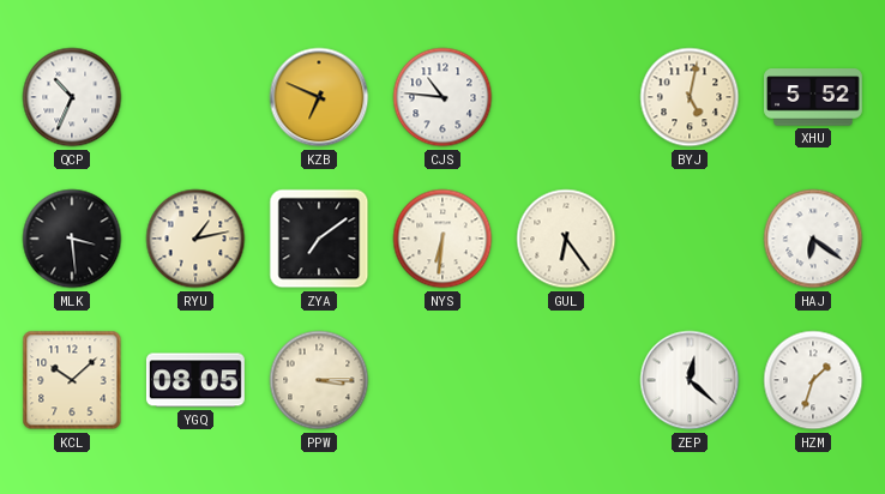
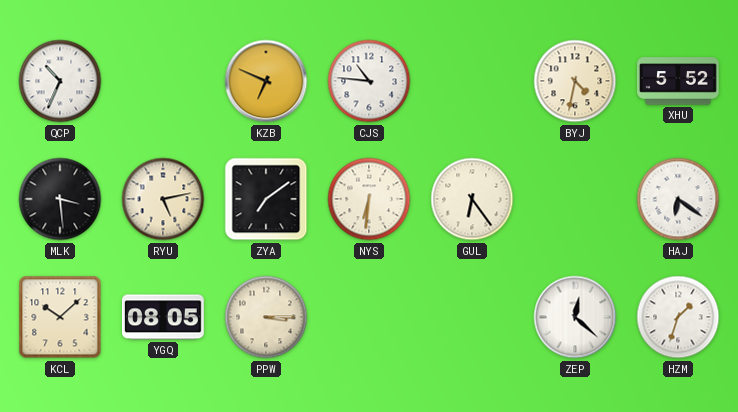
BYJ: 5:02 -> 4:32
RYU: 1:13 -> 5:13
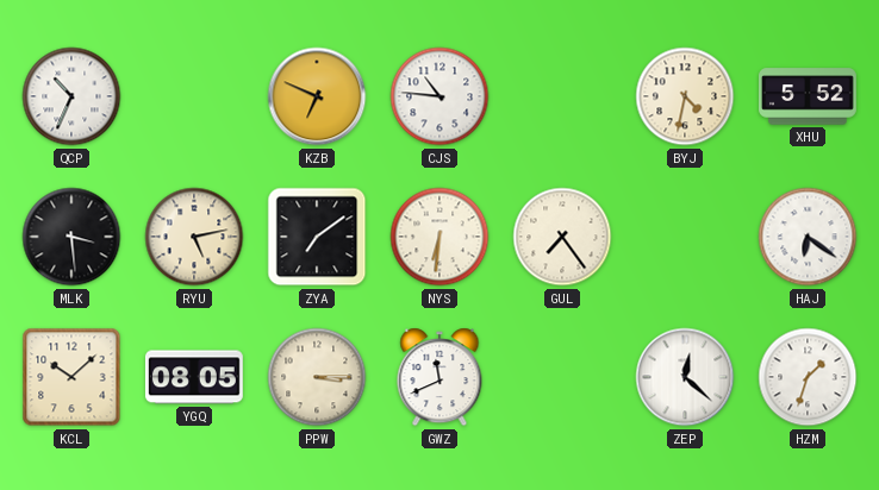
GUL: 6:24 -> 7:24
GWZ: none -> 11:41
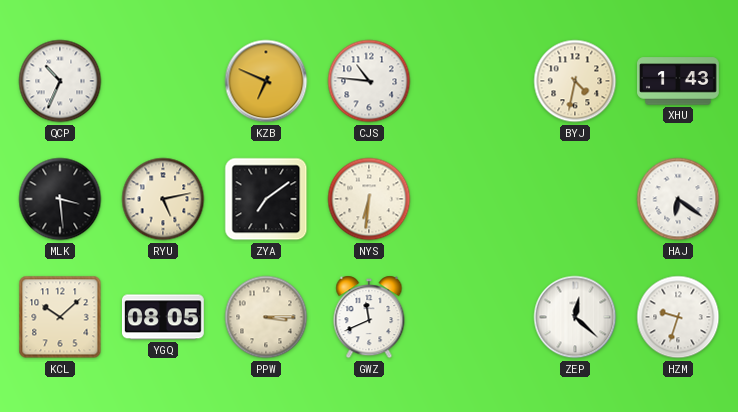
XHU: 5:52 -> 1:43
GUL: 7:24 -> none
HZM: 1:33 -> 9:33
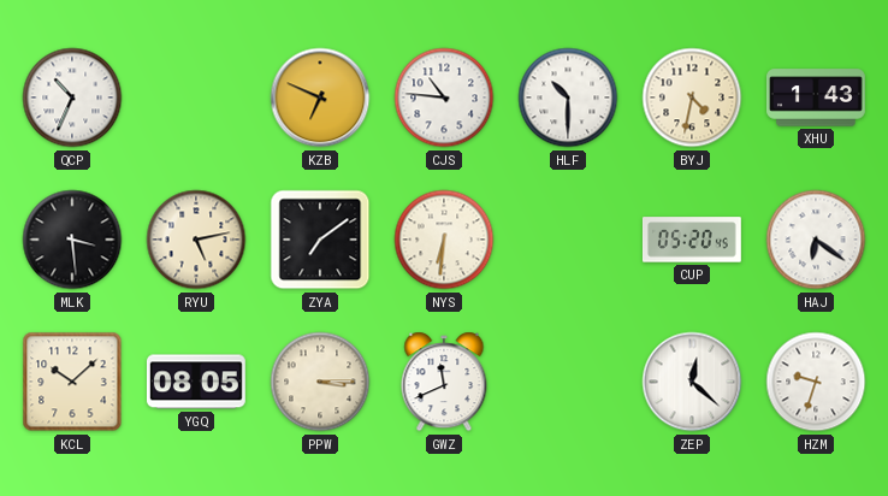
HLF: none -> 10:30
CUP: none -> 05:20
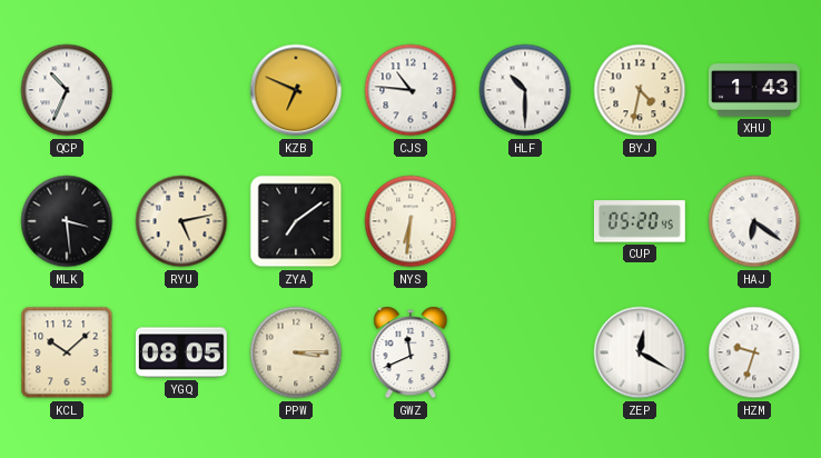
ZEP: 12:22 -> 12:20
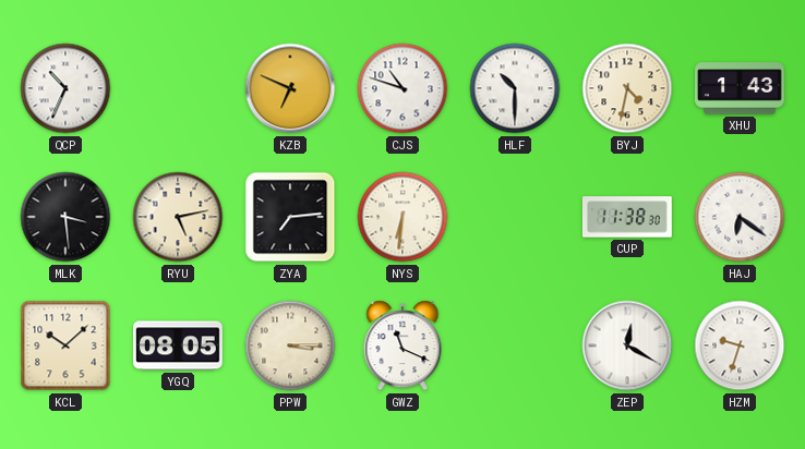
CJS: 10:46 -> 10:48
ZYA: 7:09 -> 7:14
CUP: 05:20 -> 11:38
GWZ: 11:41 -> 11:19
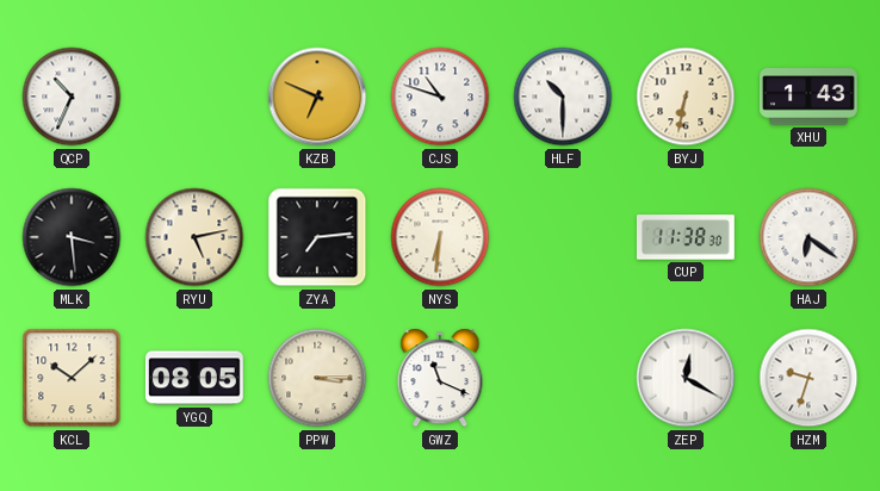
BYJ: 4:32 -> 6:32
